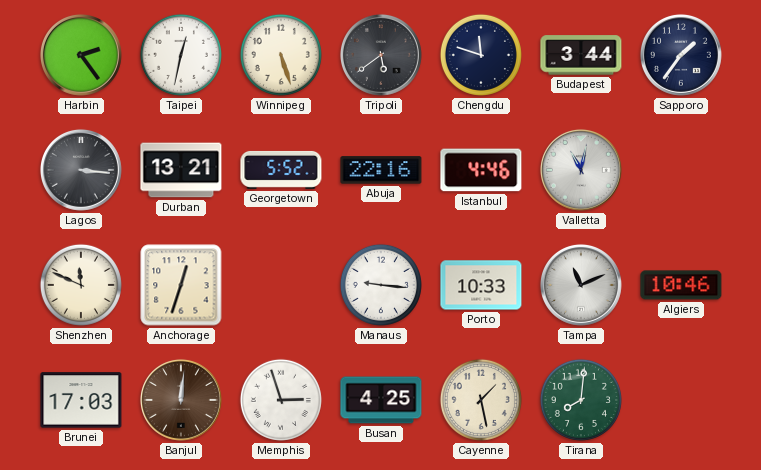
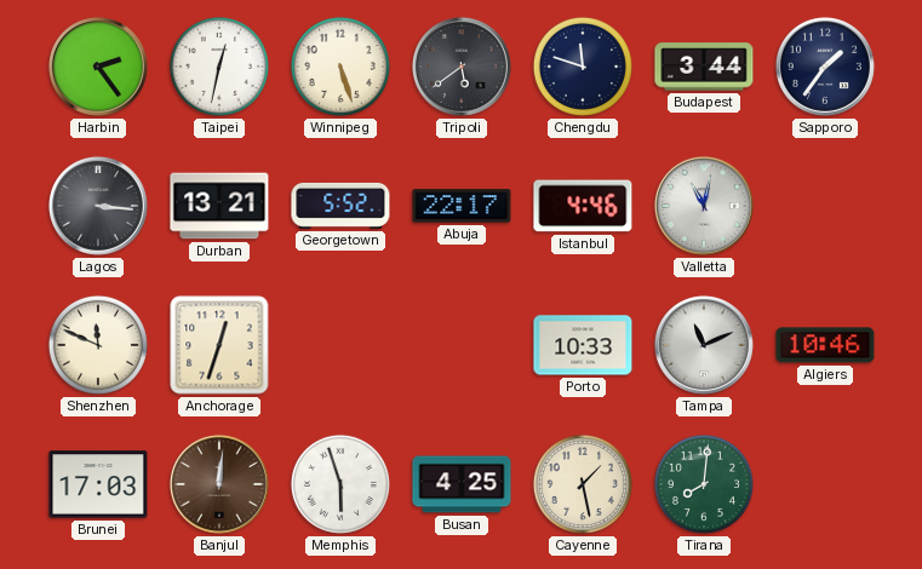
Abuja: 22:16 -> 22:17
Manaus: 9:16 -> none
Memphis: 2:57 -> 5:57
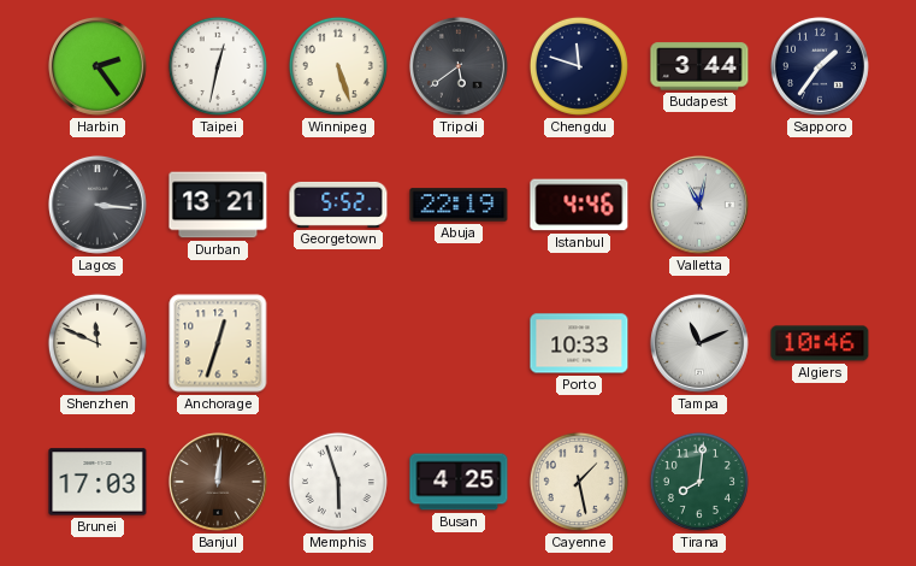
Abuja: 22:17 -> 22:19
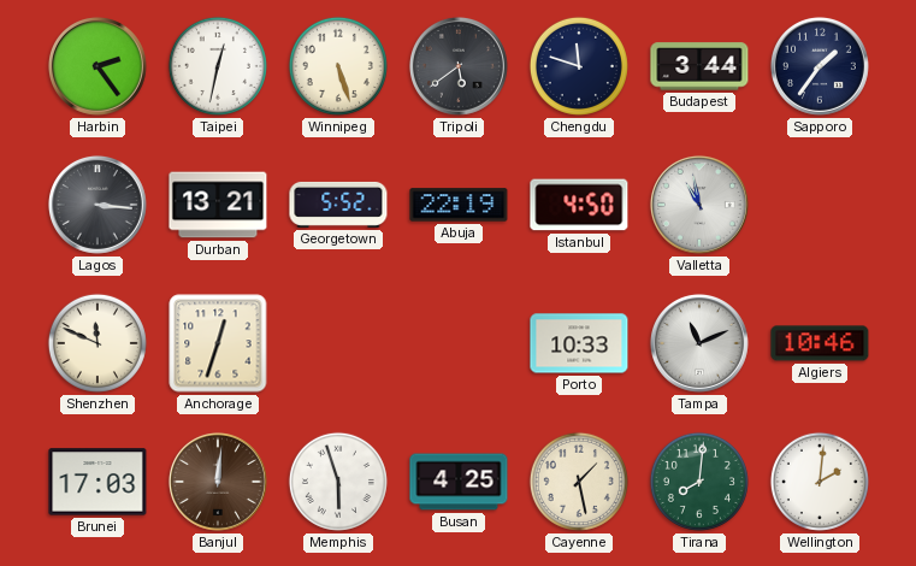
Istanbul: 4:46 -> 4:50
Valletta: 11:02 -> 10:58
Wellington: none -> 2:01
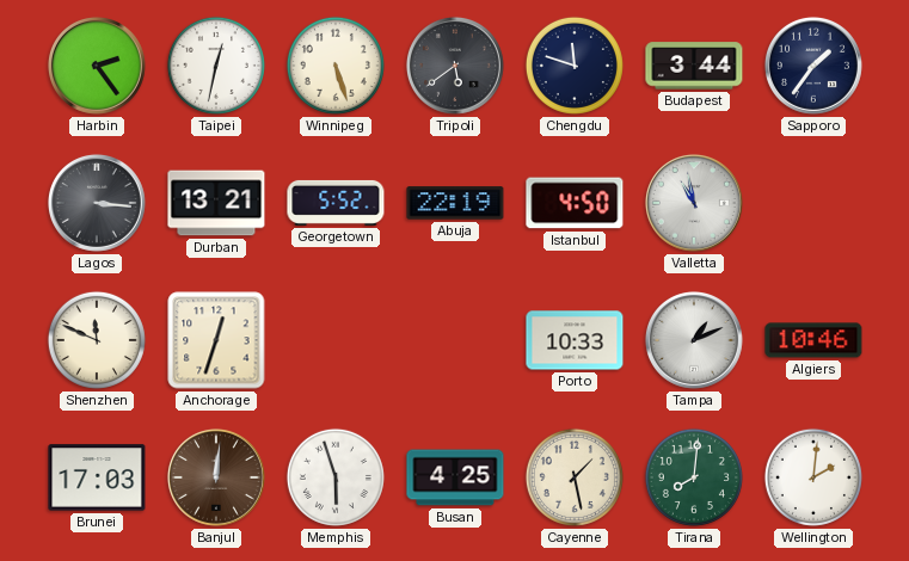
Tampa: 11:11 -> 1:11
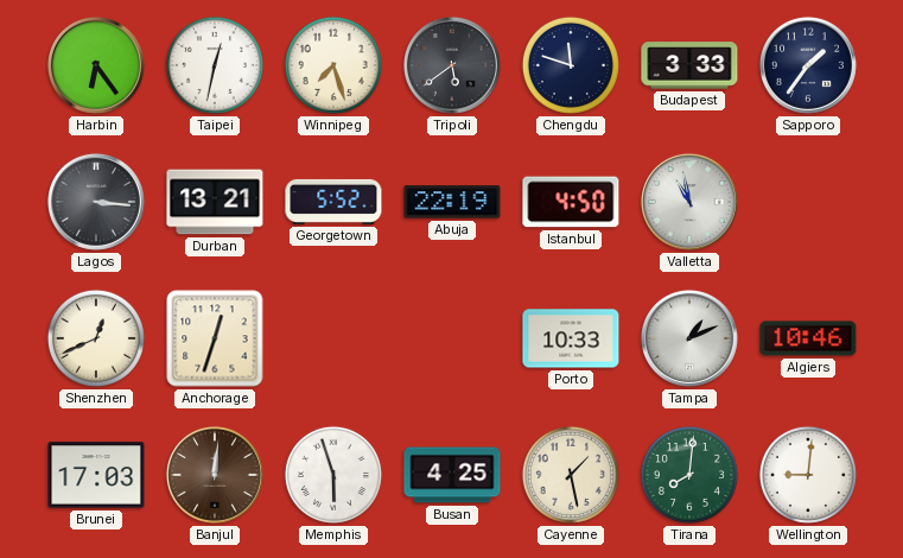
Harbin: 2:24 -> 6:24
Winnipeg: 5:27 -> 7:27
Budapest: 3:44 -> 3:33
Shenzhen: 11:49 -> 12:41
Wellington: 2:01 -> 9:01
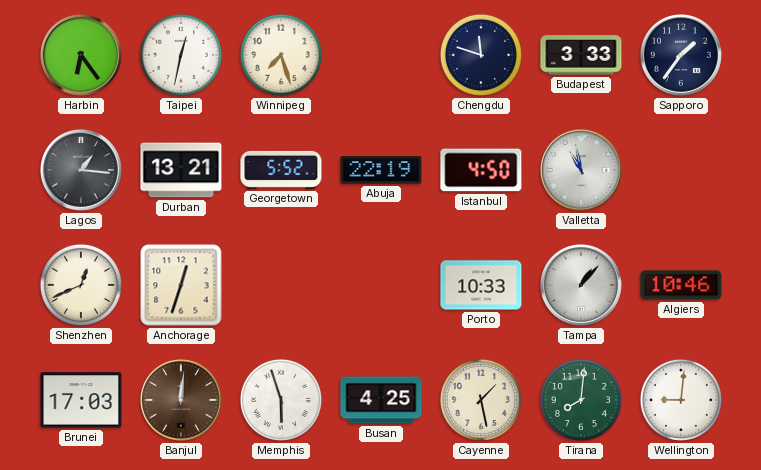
Tripoli: 5:39 -> none
Lagos: 3:16 -> 1:16
Tampa: 1:11 -> 1:07
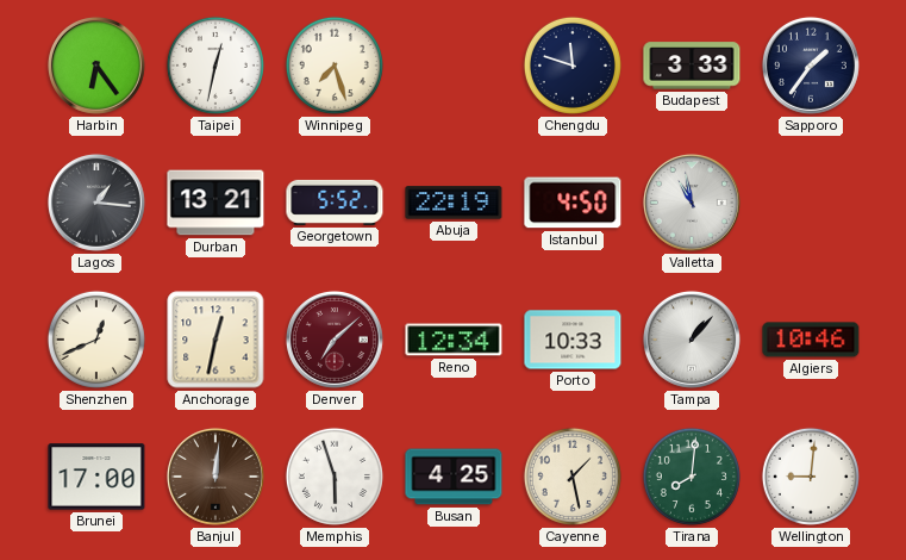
Anchorage: 12:33 -> 12:32
Denver: none -> 7:08
Reno: none -> 12:34
Brunei: 17:03 -> 17:00
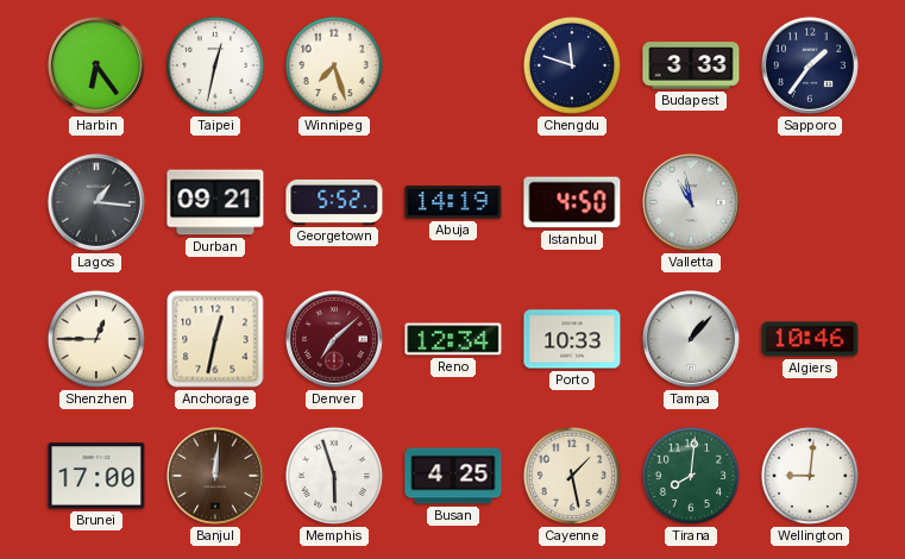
Durban: 13:21 -> 09:21
Abuja: 22:19 -> 14:19
Shenzhen: 12:41 -> 12:45
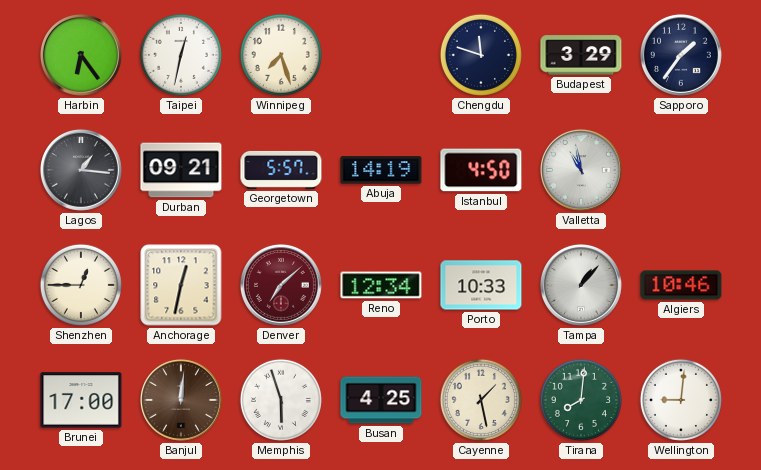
Budapest: 3:33 -> 3:29
Georgetown: 5:52 -> 5:57
